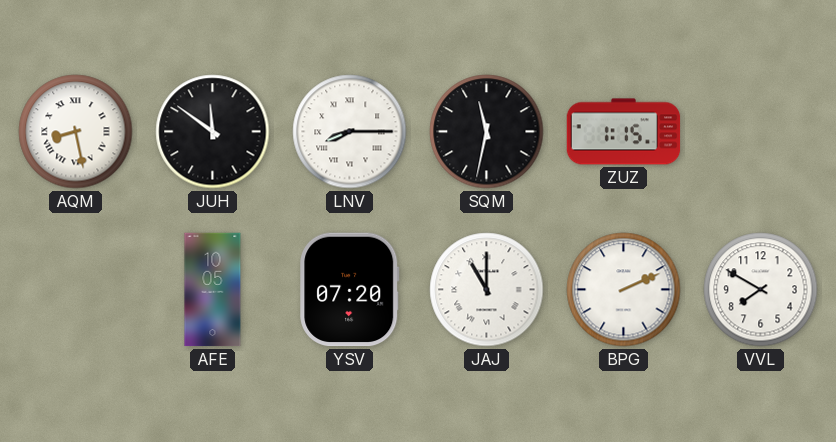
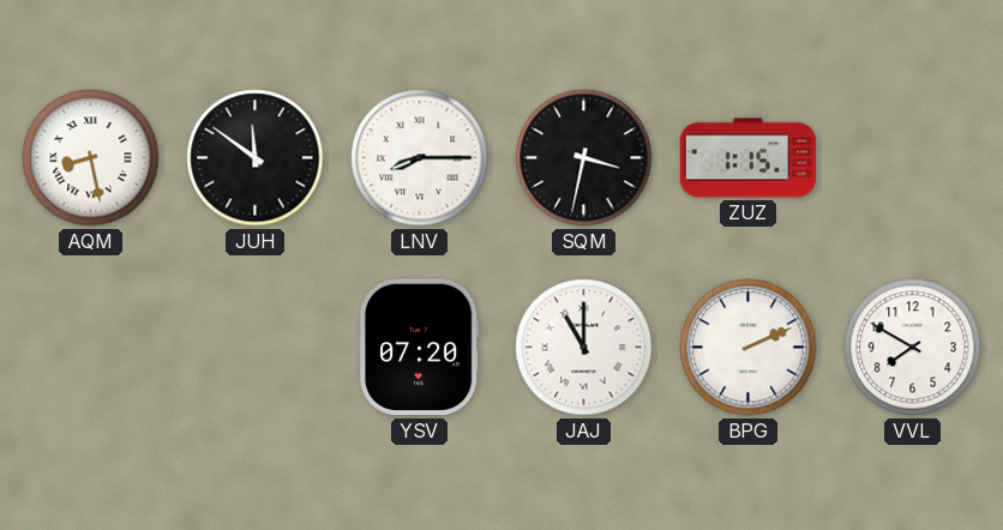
SQM: 11:32 -> 3:32
AFE: 10:05 -> none
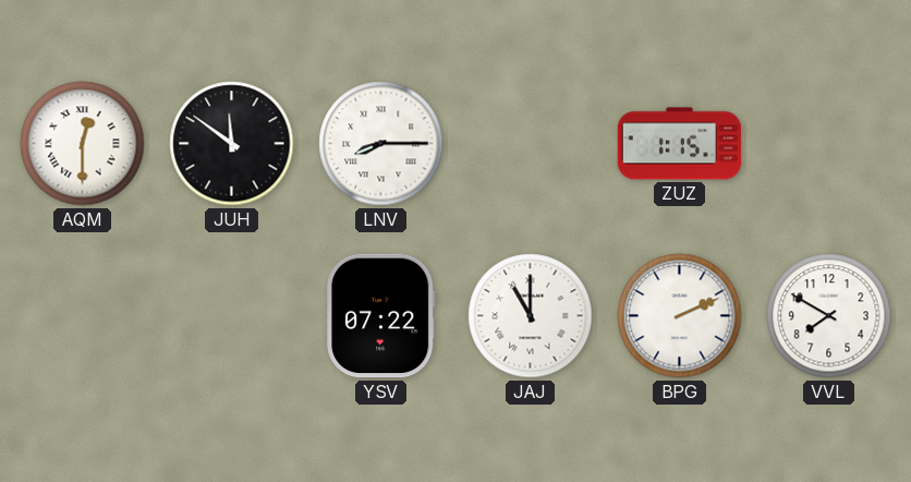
AQM: 8:28 -> 12:30
SQM: 3:32 -> none
YSV: 07:20 -> 07:22
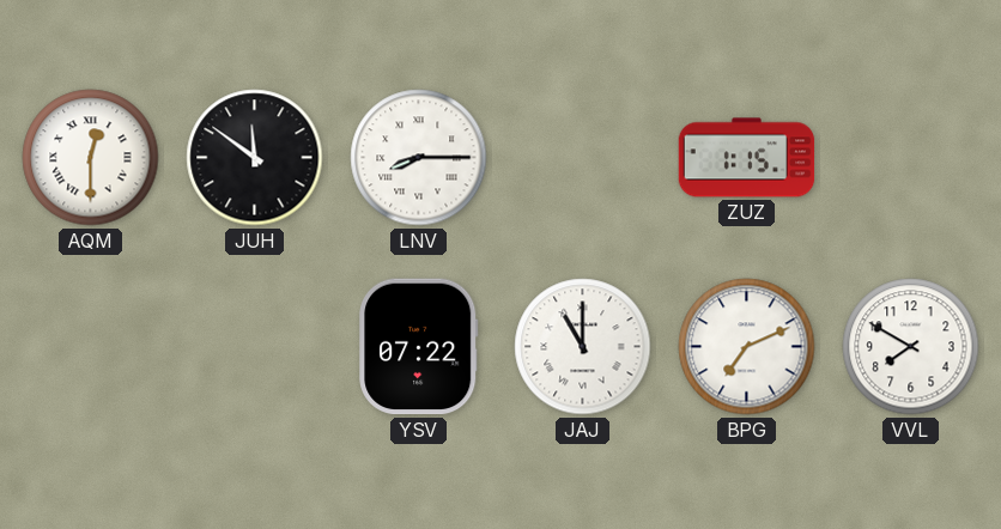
BPG: 2:11 -> 7:11
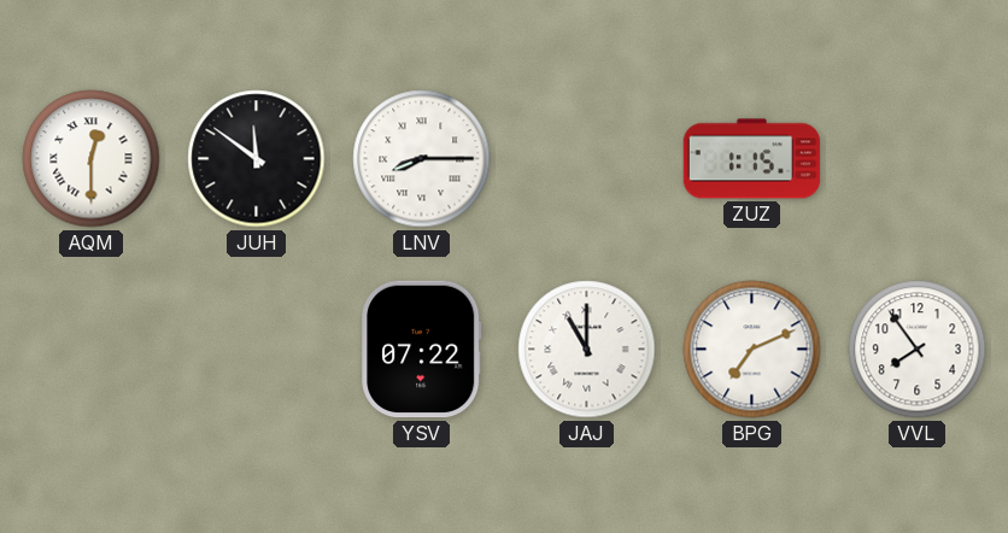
VVL: 7:50 -> 7:54
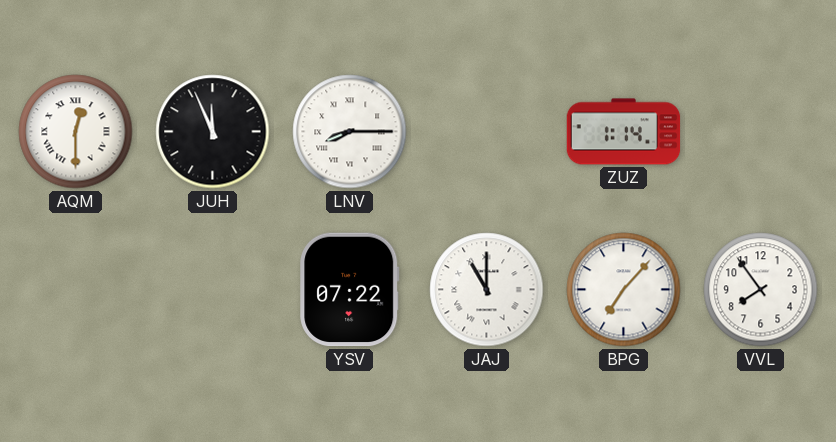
JUH: 11:51 -> 11:56
ZUZ: 1:15 -> 1:14
BPG: 7:11 -> 7:07
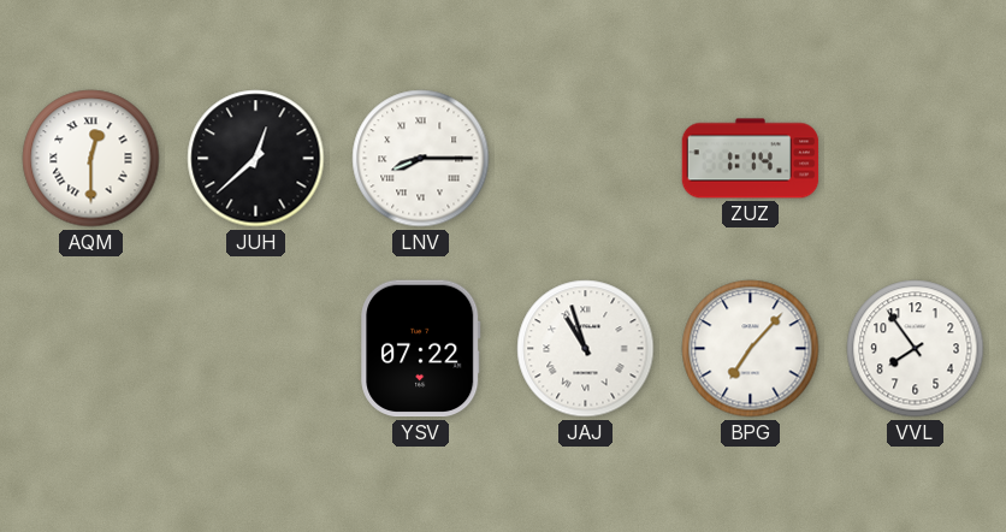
JUH: 11:56 -> 12:38
JAJ: 11:00 -> 10:57
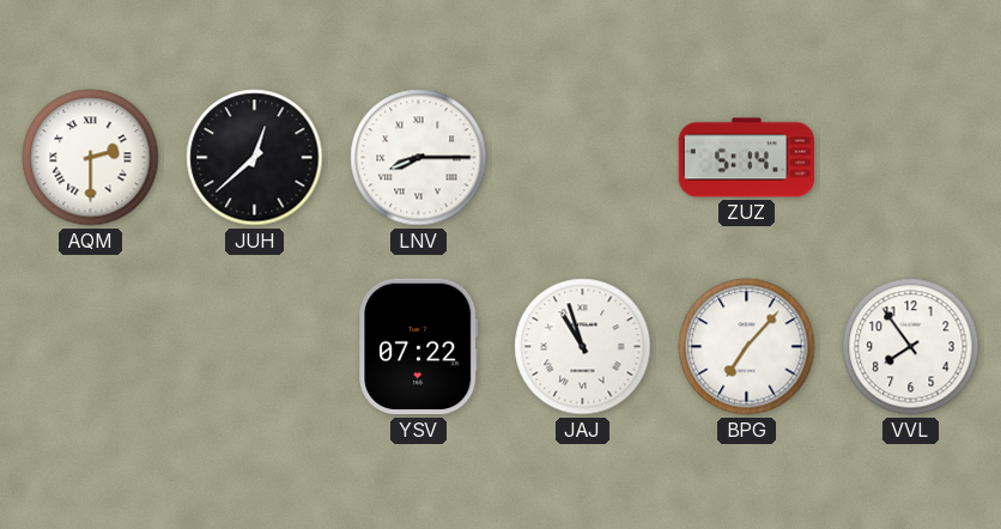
AQM: 12:30 -> 2:30
ZUZ: 1:14 -> 5:14
